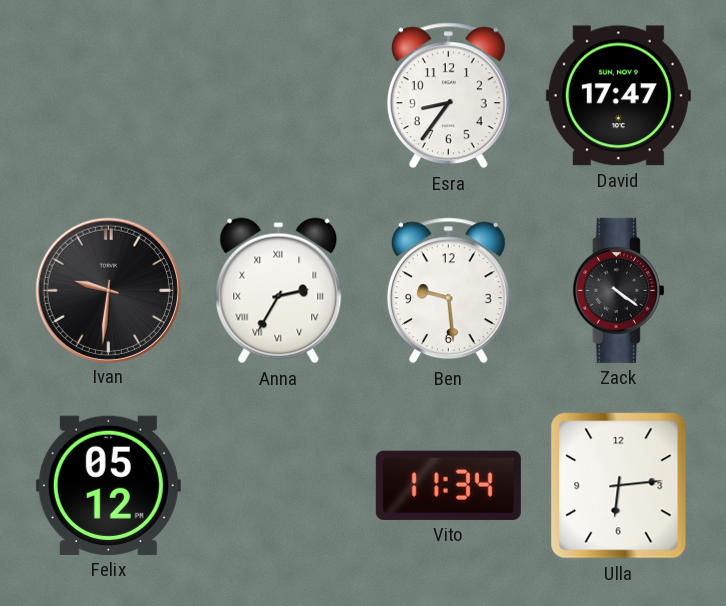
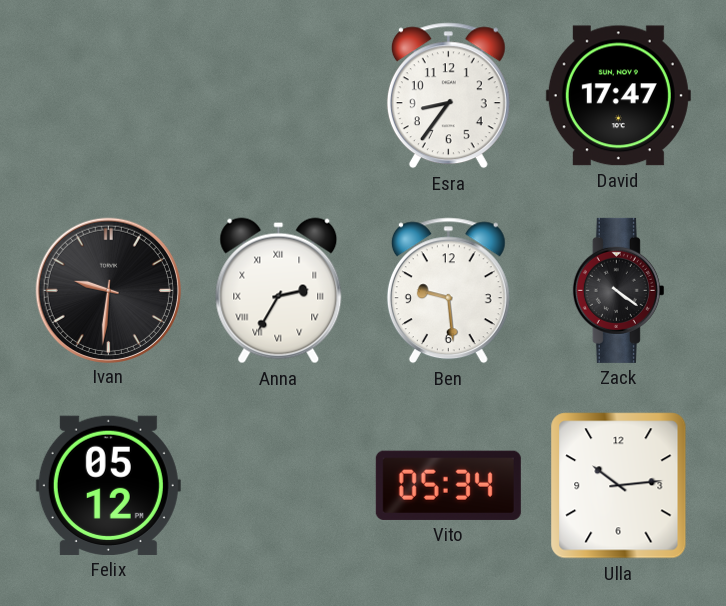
Vito: 11:34 -> 05:34
Ulla: 6:14 -> 10:14
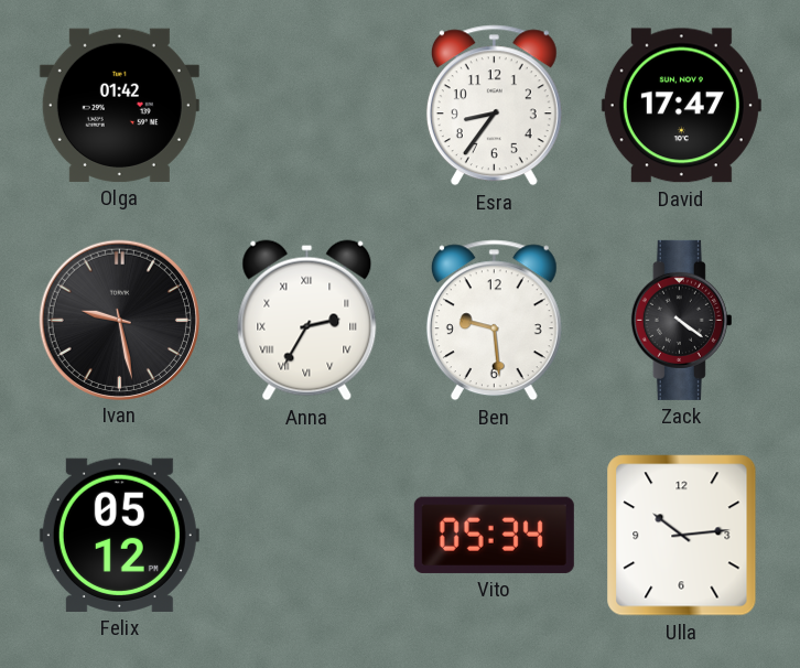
Olga: none -> 01:42
Ivan: 9:31 -> 9:28
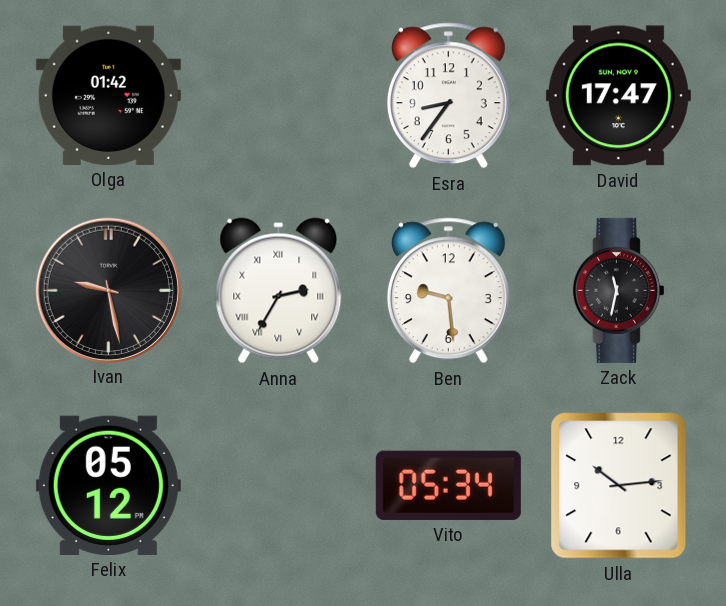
Zack: 4:21 -> 11:32
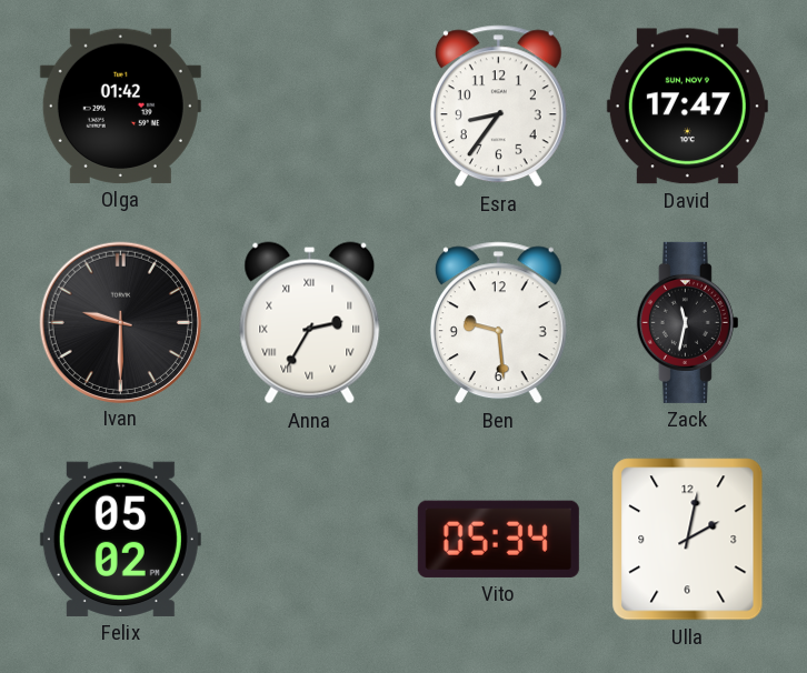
Ivan: 9:28 -> 9:30
Felix: 05:12 -> 05:02
Ulla: 10:14 -> 2:02
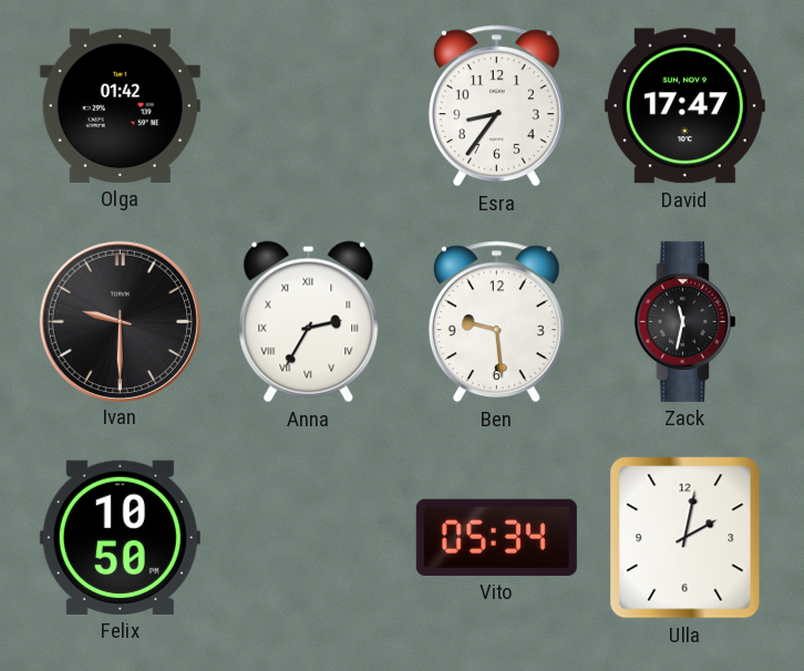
Felix: 05:02 -> 10:50
